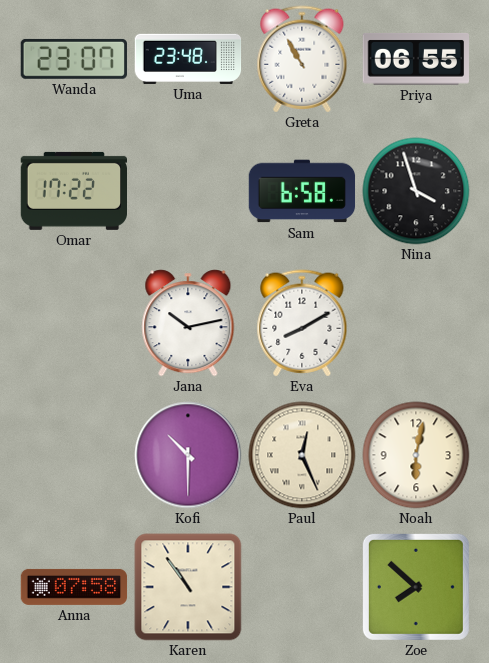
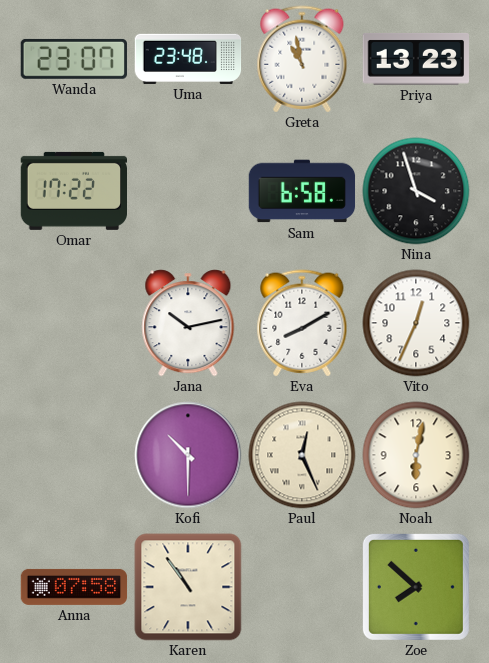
Greta: 10:55 -> 10:58
Priya: 06:55 -> 13:23
Vito: none -> 12:34
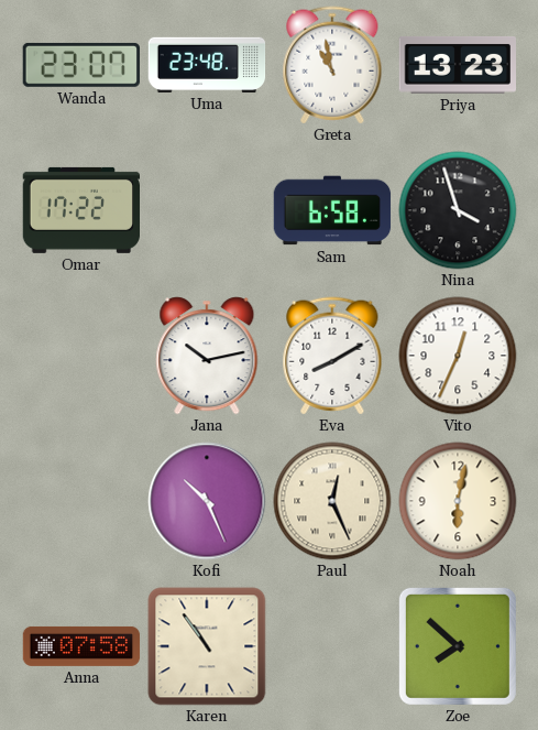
Kofi: 10:30 -> 10:26
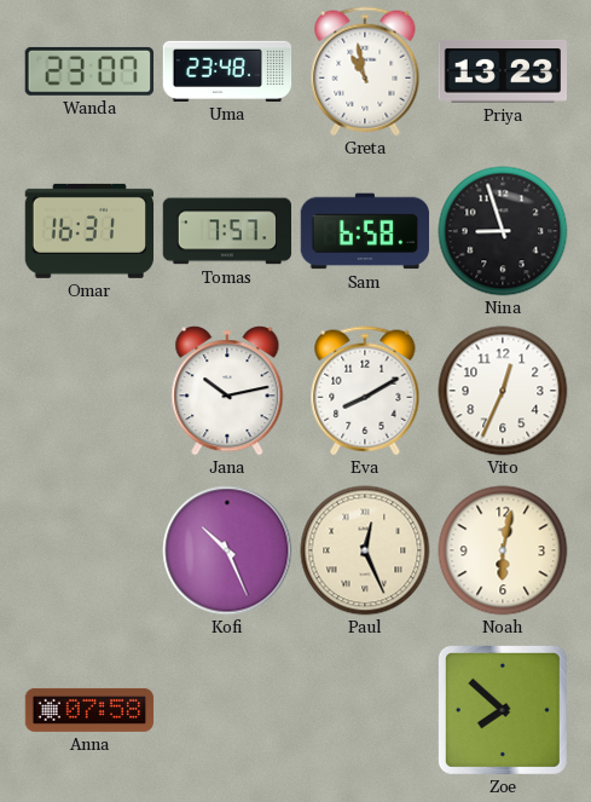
Omar: 17:22 -> 16:31
Tomas: none -> 7:57
Nina: 3:57 -> 8:57
Karen: 10:54 -> none
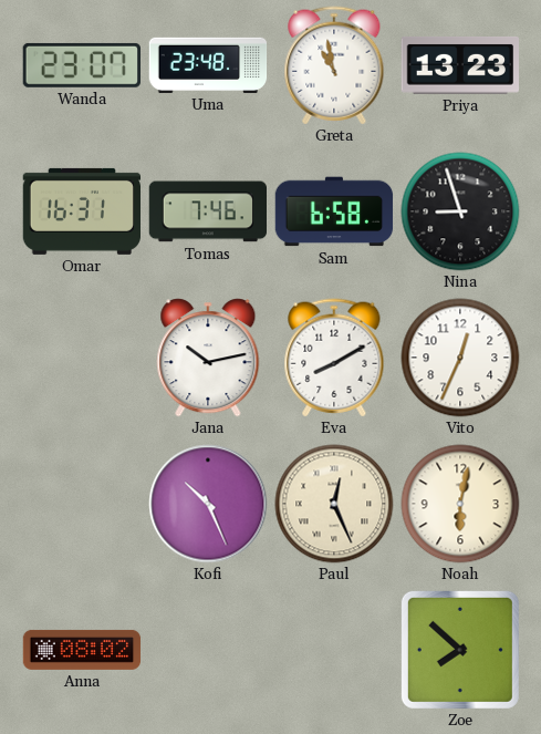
Tomas: 7:57 -> 7:46
Anna: 07:58 -> 08:02
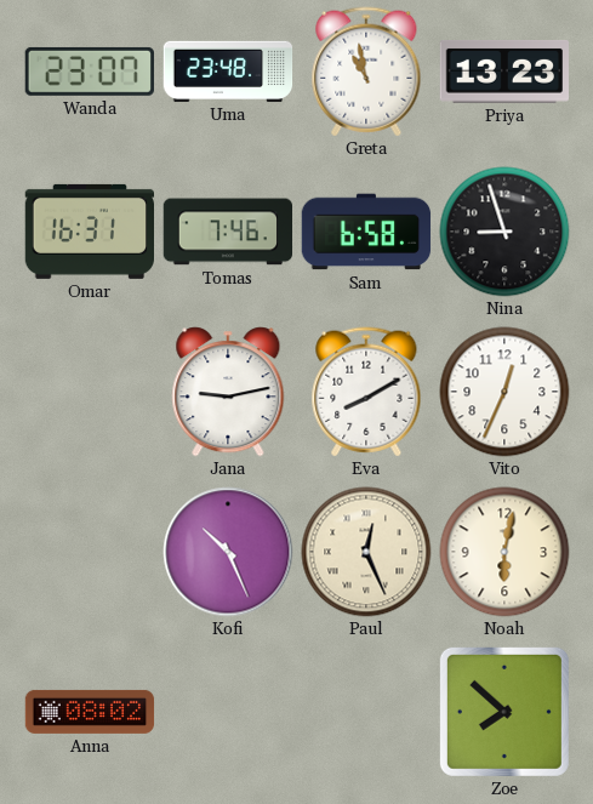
Jana: 10:13 -> 9:13
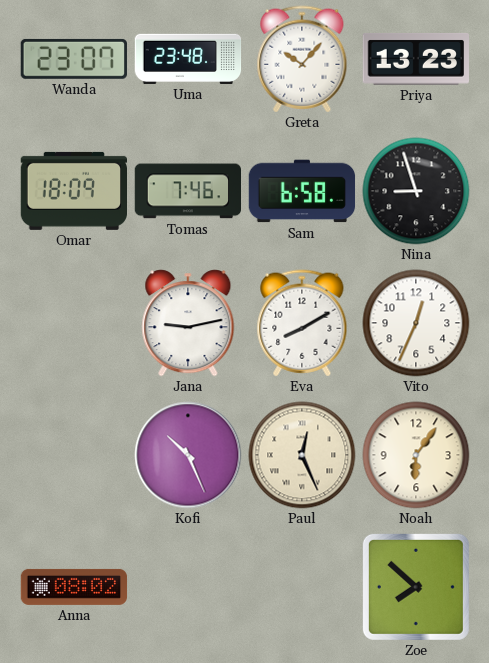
Greta: 10:58 -> 10:07
Omar: 16:31 -> 18:09
Noah: 6:02 -> 6:06
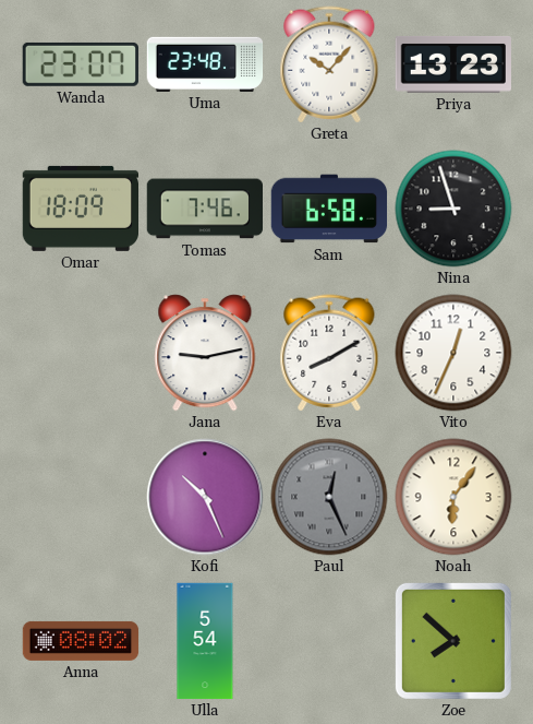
Paul dial: cream -> grey
Ulla: none -> 5:54
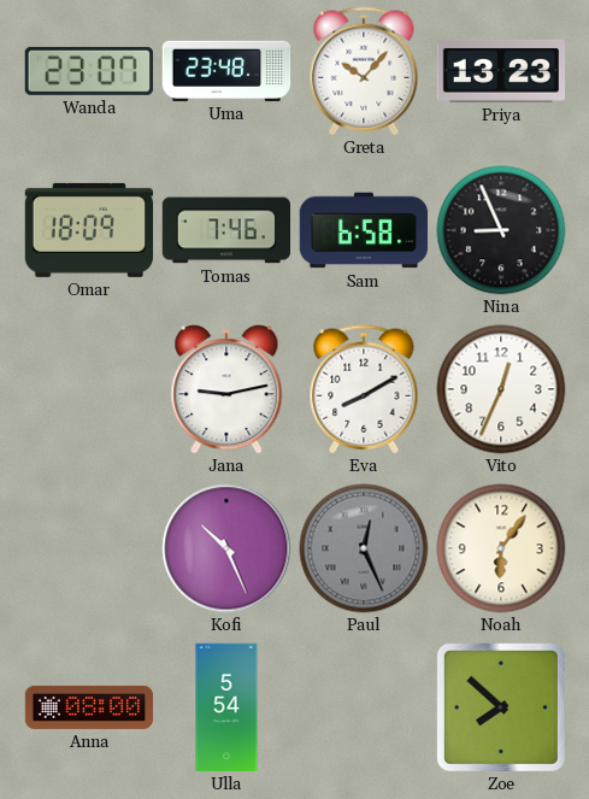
Nina: 8:57 -> 8:56
Anna: 08:02 -> 08:00
